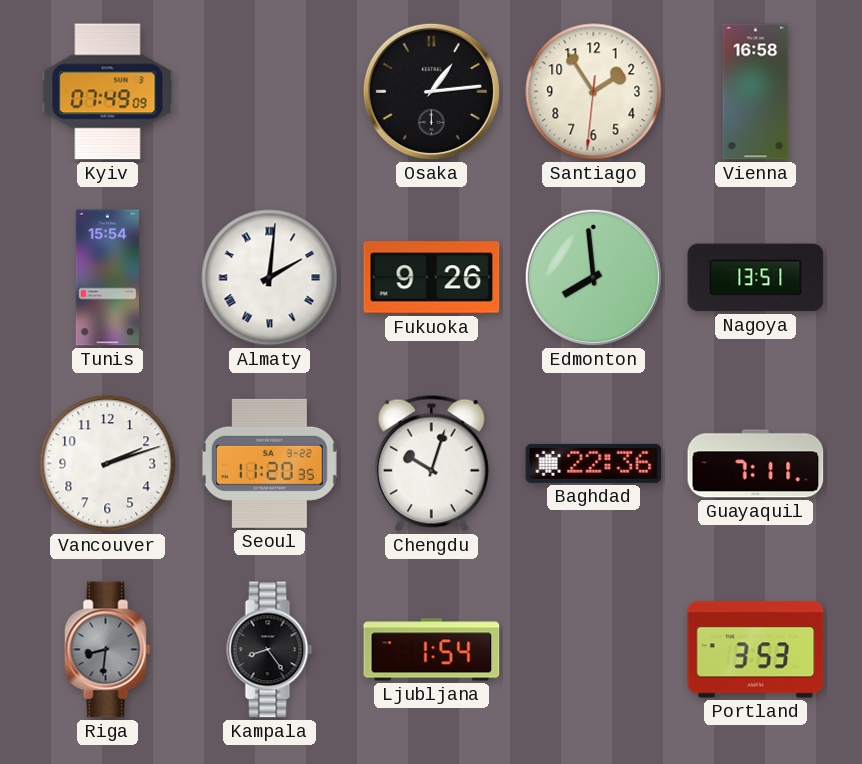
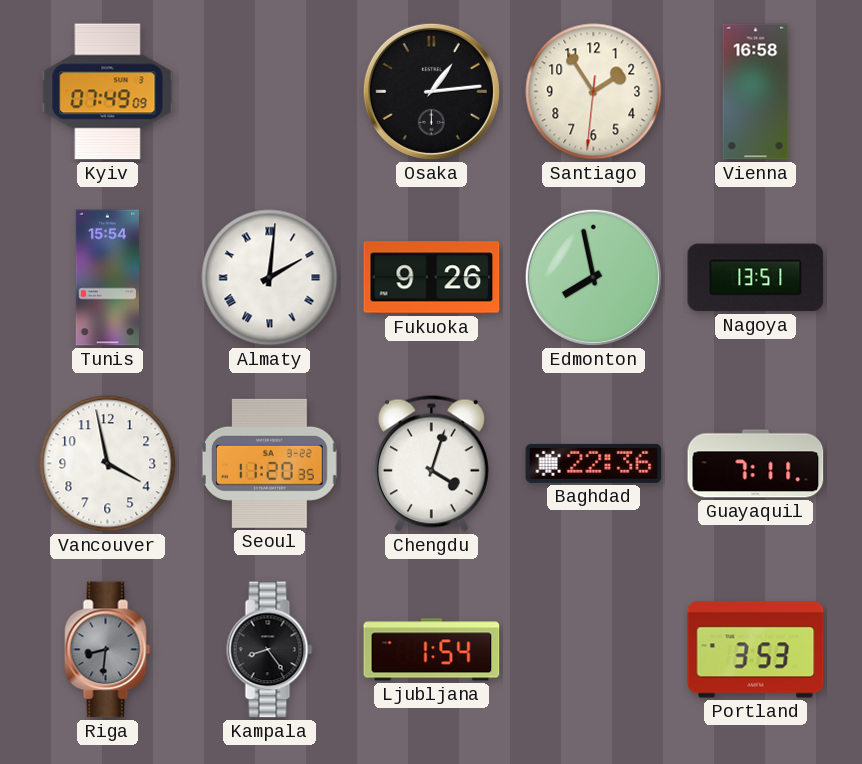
Edmonton: 7:59 -> 7:58
Vancouver: 2:12 -> 3:58
Chengdu: 10:03 -> 4:03
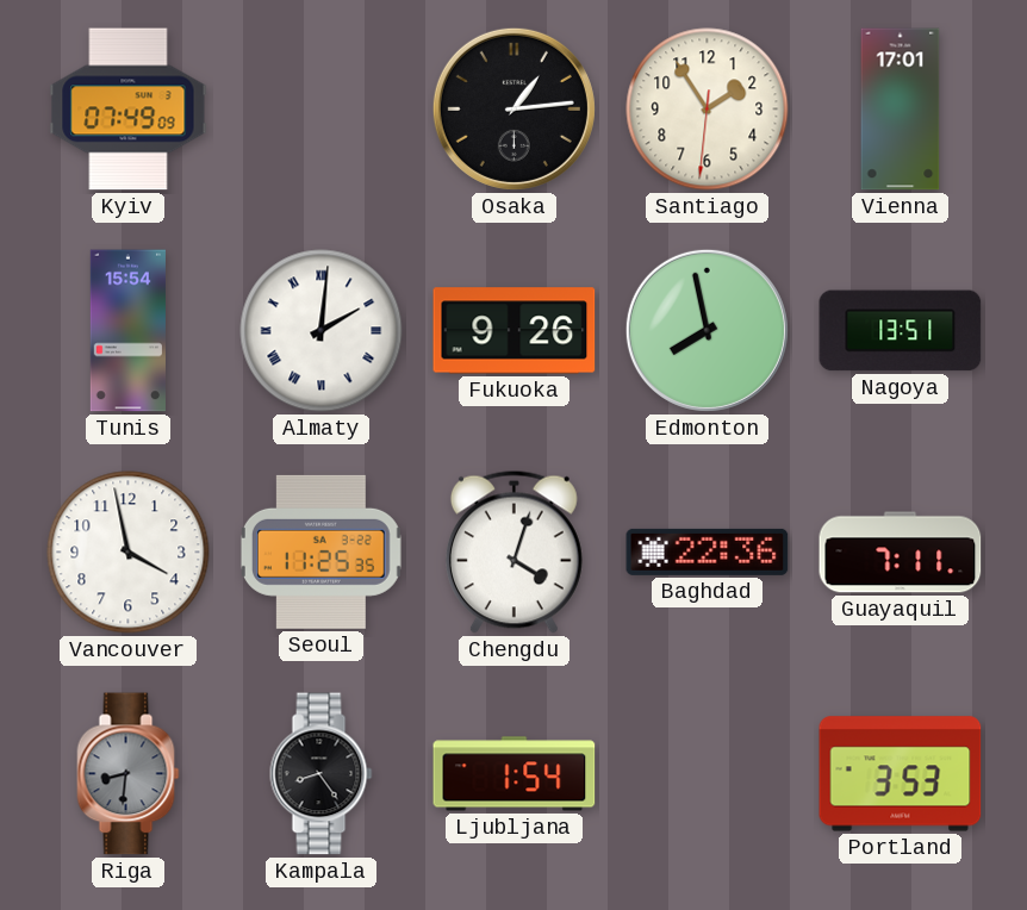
Vienna: 16:58 -> 17:01
Seoul: 11:20 -> 11:25
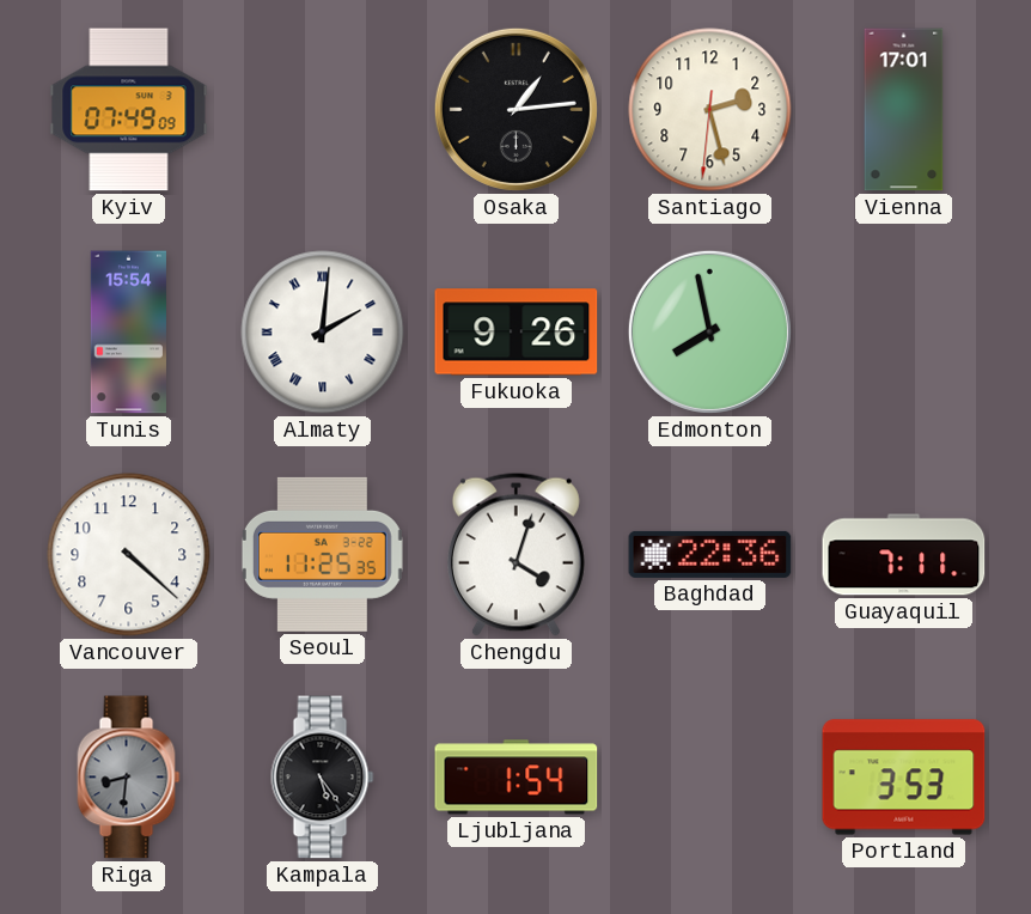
Santiago: 1:54 -> 2:27
Nagoya: 13:51 -> none
Vancouver: 3:58 -> 4:22
Kampala: 8:24 -> 5:24
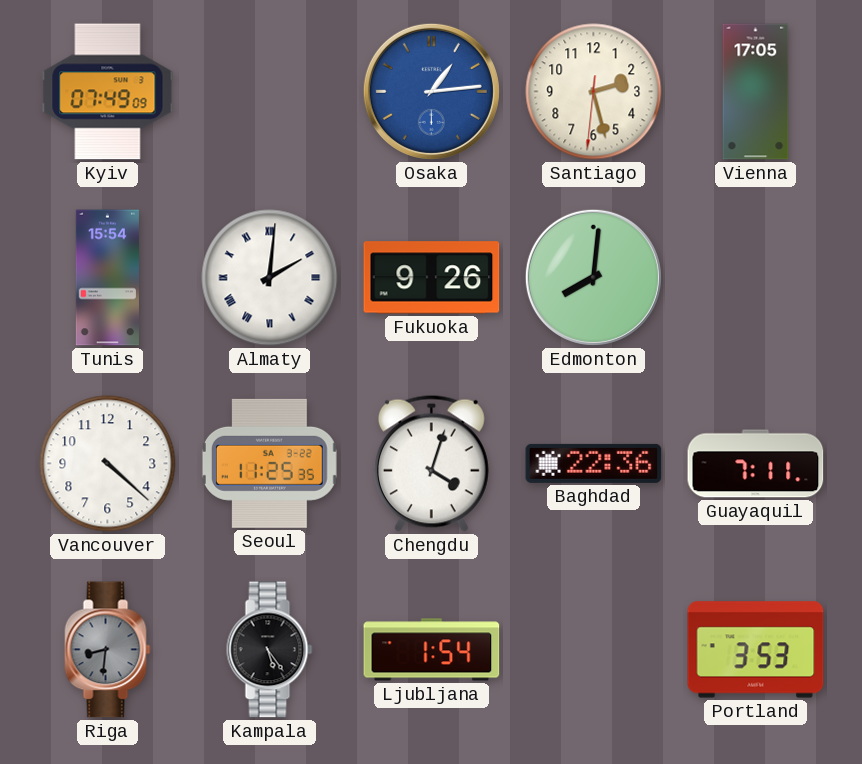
Osaka dial: black -> blue
Vienna: 17:01 -> 17:05
Edmonton: 7:58 -> 8:01
